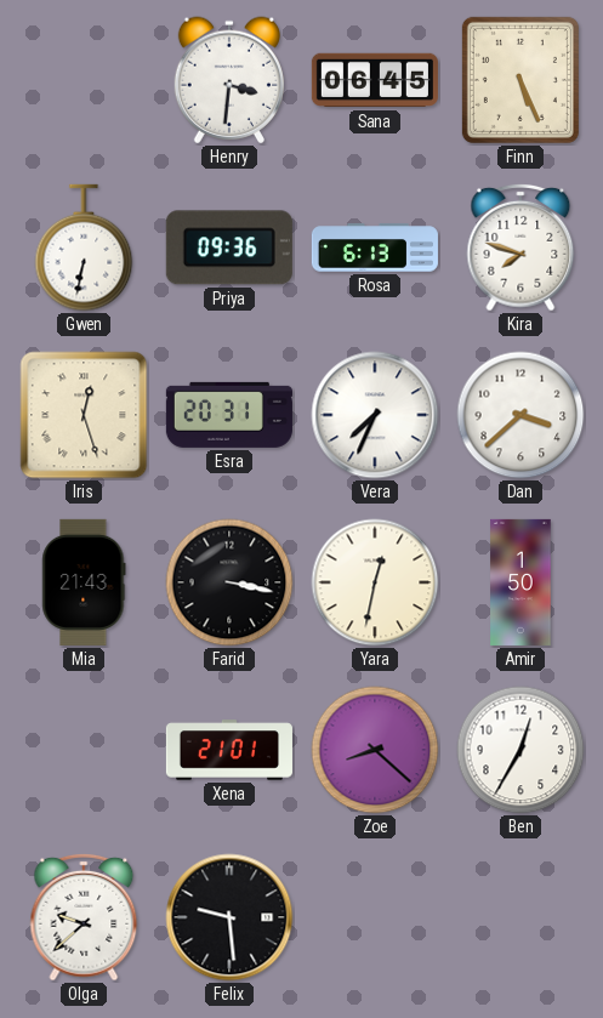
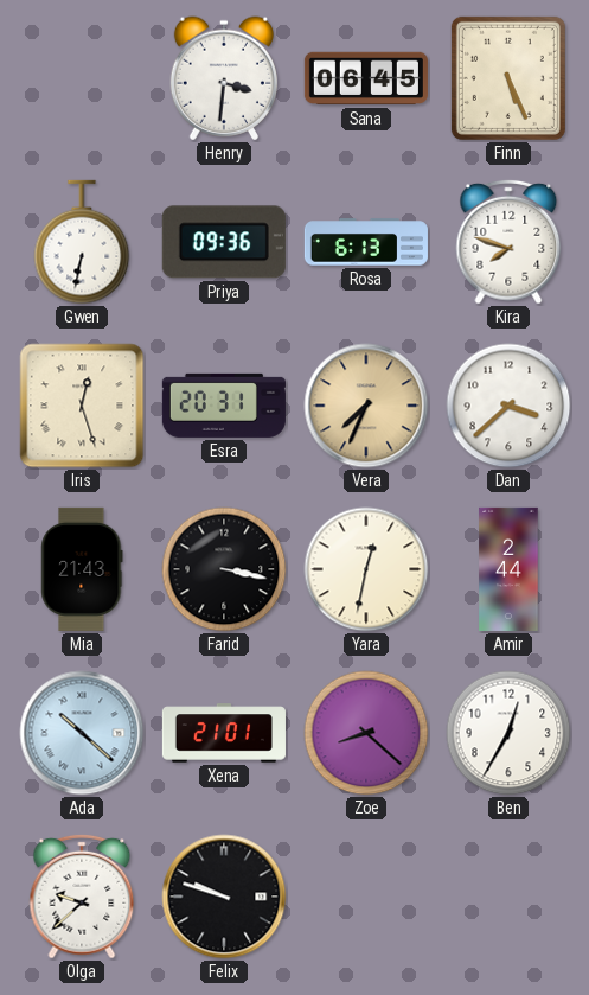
Vera dial: white -> champagne
Amir: 1:50 -> 2:44
Ada: none -> 10:22
Felix: 9:29 -> 9:48
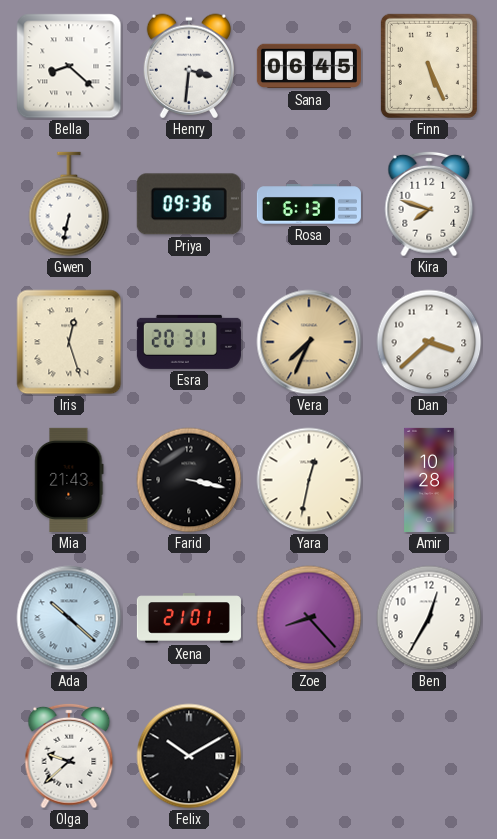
Bella: none -> 8:22
Amir: 2:44 -> 10:28
Zoe: 8:22 -> 8:23
Felix: 9:48 -> 10:10
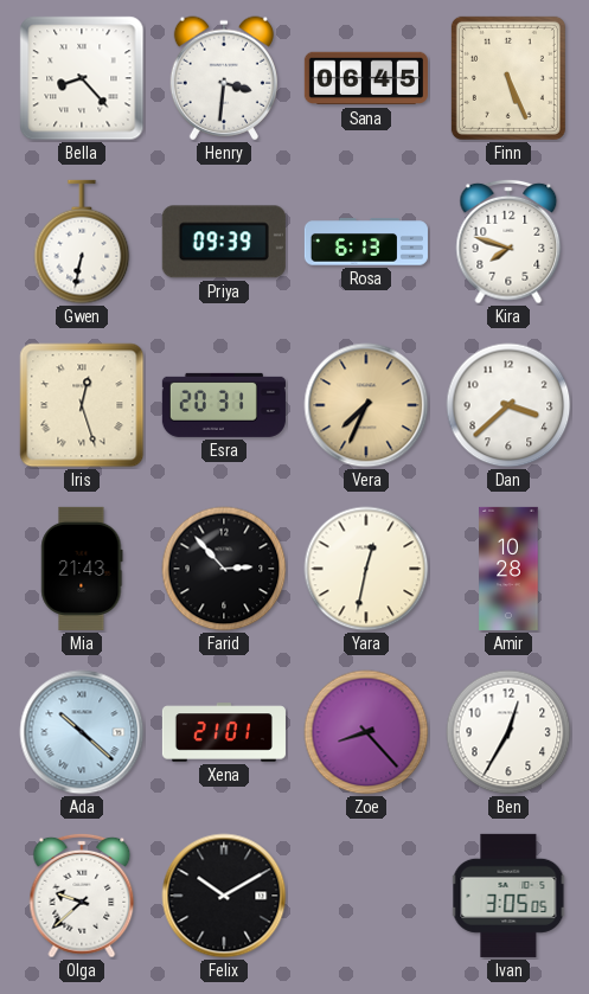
Bella: 8:22 -> 8:23
Priya: 09:36 -> 09:39
Farid: 3:17 -> 2:53
Ivan: none -> 3:05
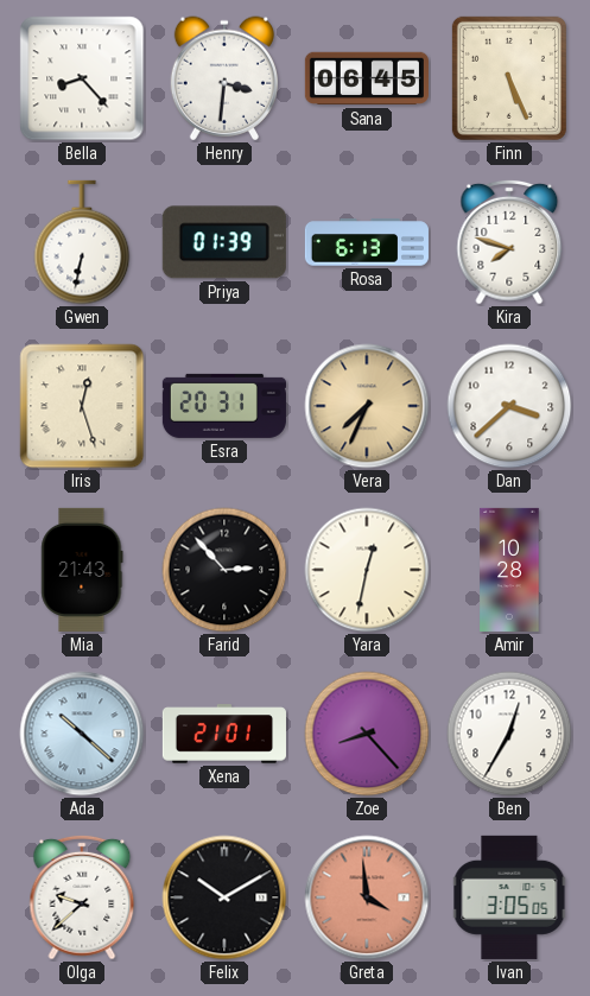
Priya: 09:39 -> 01:39
Greta: none -> 3:59
